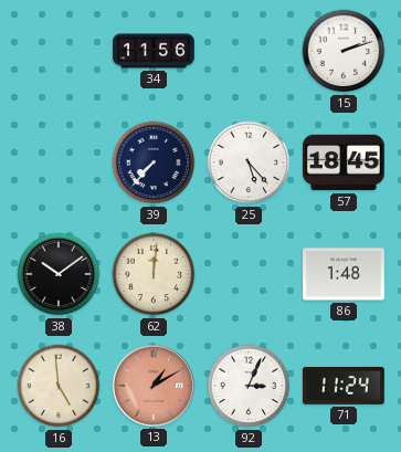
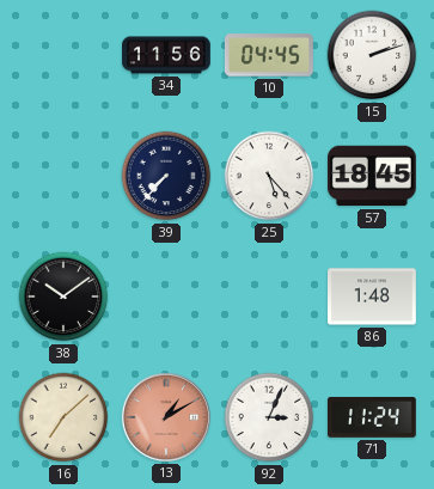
10: none -> 04:45
62: 12:01 -> none
16: 4:59 -> 7:08
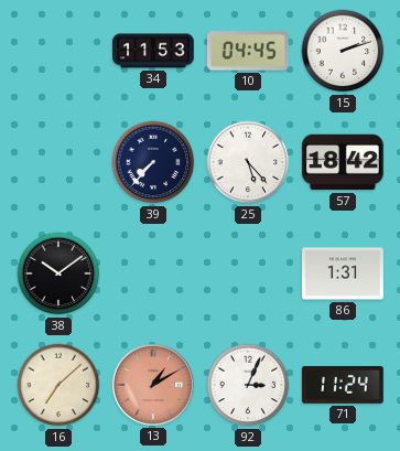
34: 11:56 -> 11:53
57: 18:45 -> 18:42
86: 1:48 -> 1:31
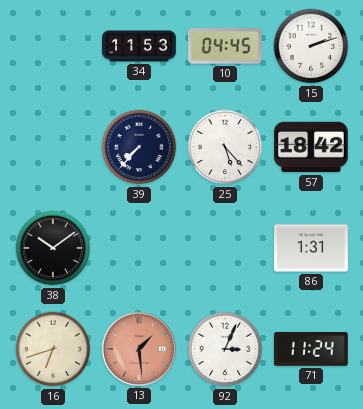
16: 7:08 -> 6:42
13: 1:10 -> 1:29
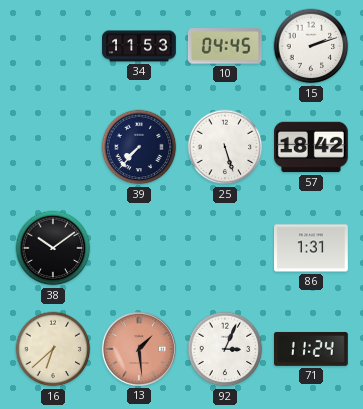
25: 5:23 -> 5:27
16: 6:42 -> 6:38
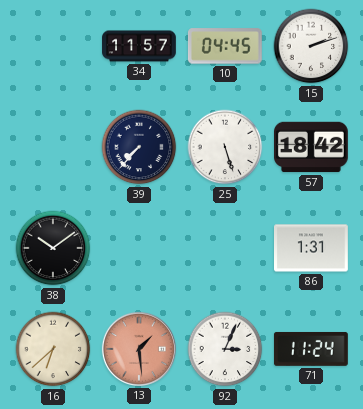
34: 11:53 -> 11:57
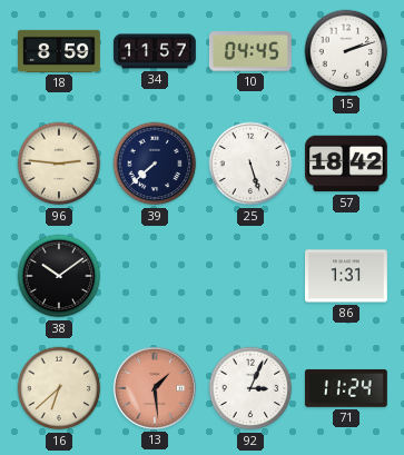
18: none -> 8:59
96: none -> 2:46
39: 7:37 -> 7:38
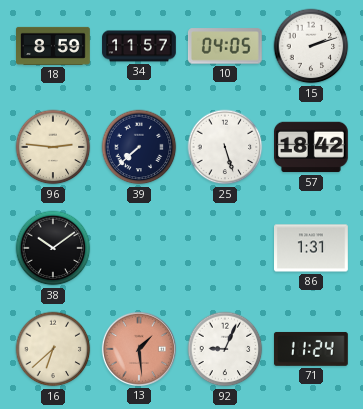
10: 04:45 -> 04:05
92: 3:04 -> 9:04
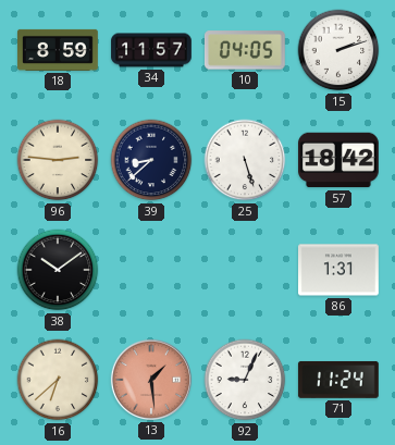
39: 7:38 -> 8:38
